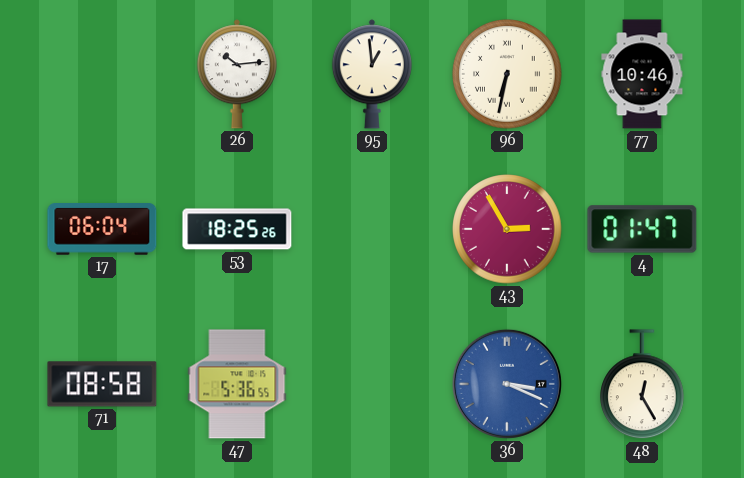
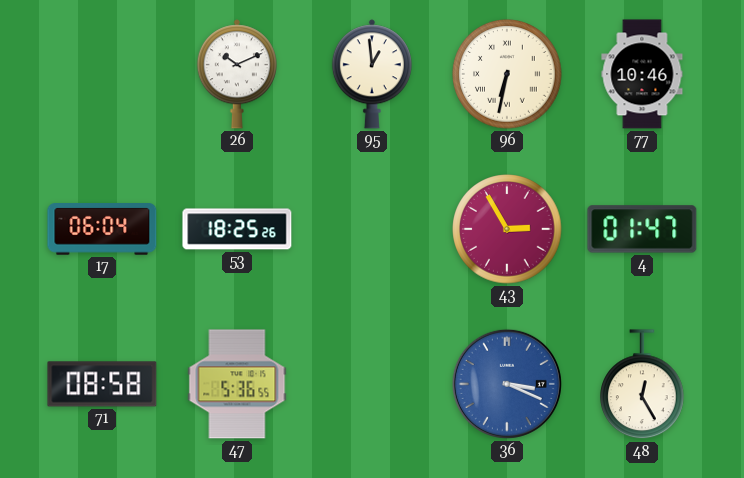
26: 10:14 -> 10:11
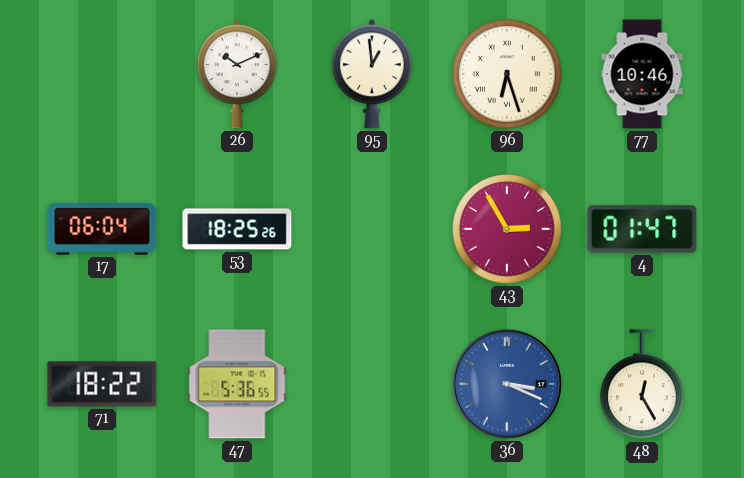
96: 6:32 -> 6:27
71: 08:58 -> 18:22
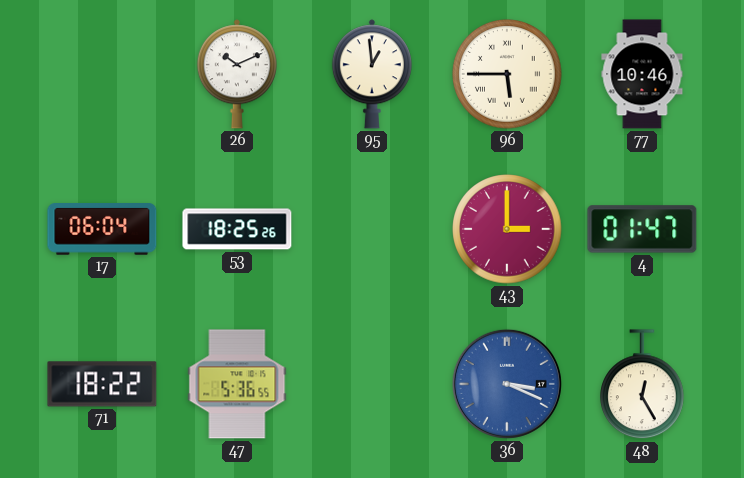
96: 6:27 -> 5:45
43: 2:55 -> 3:00
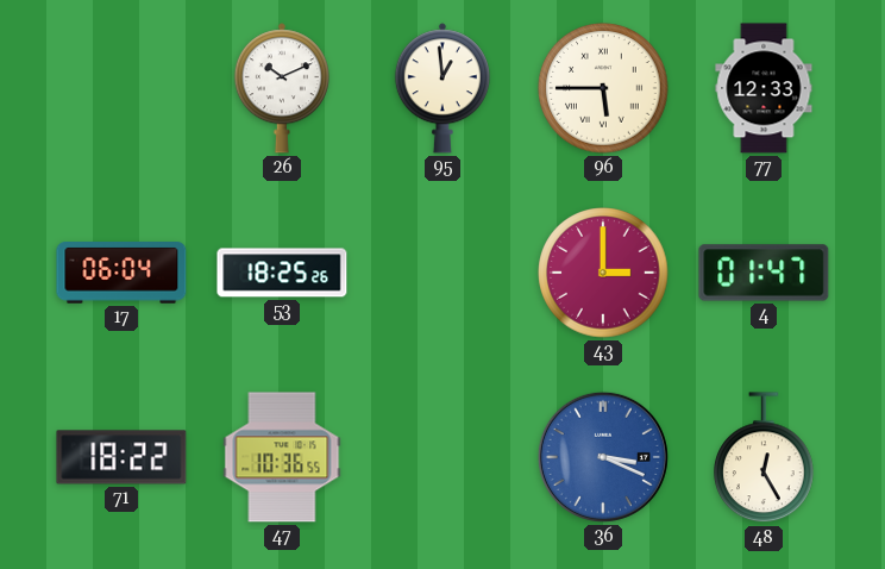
77: 10:46 -> 12:33
47: 5:36 -> 10:36
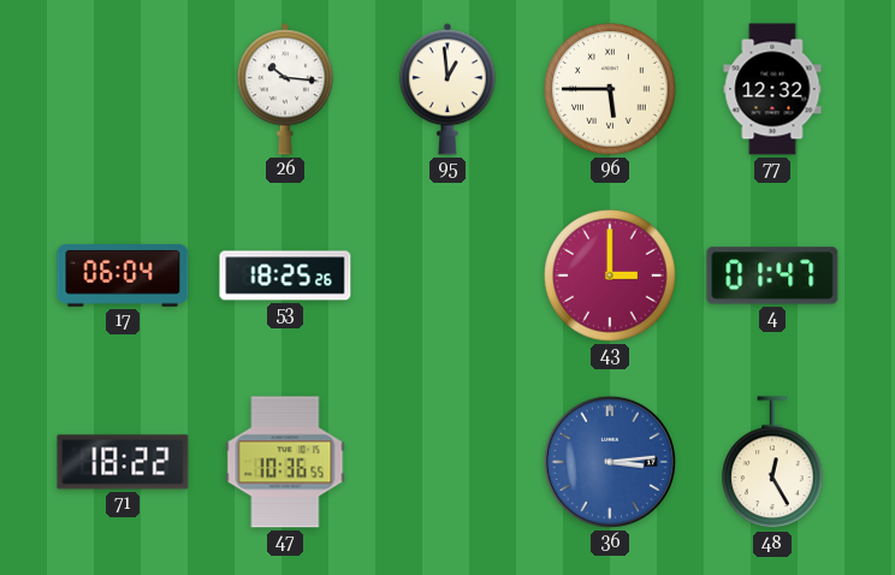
26: 10:11 -> 10:16
77: 12:33 -> 12:32
36: 3:19 -> 3:14
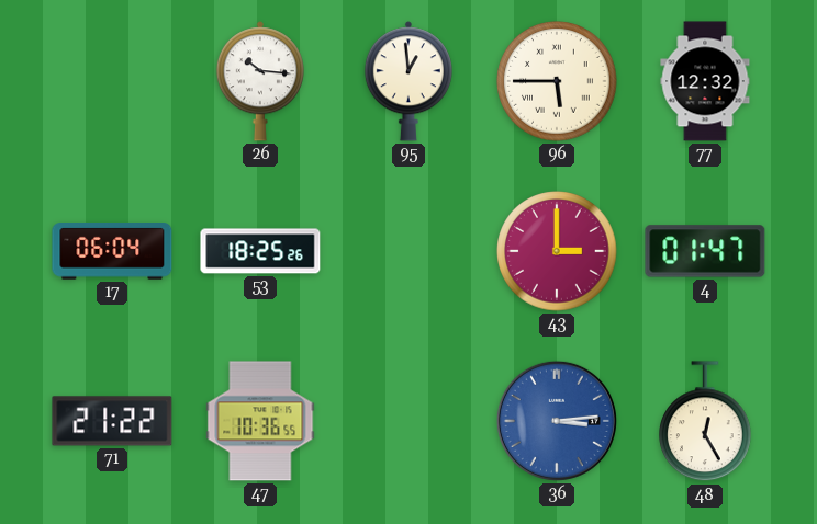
71: 18:22 -> 21:22
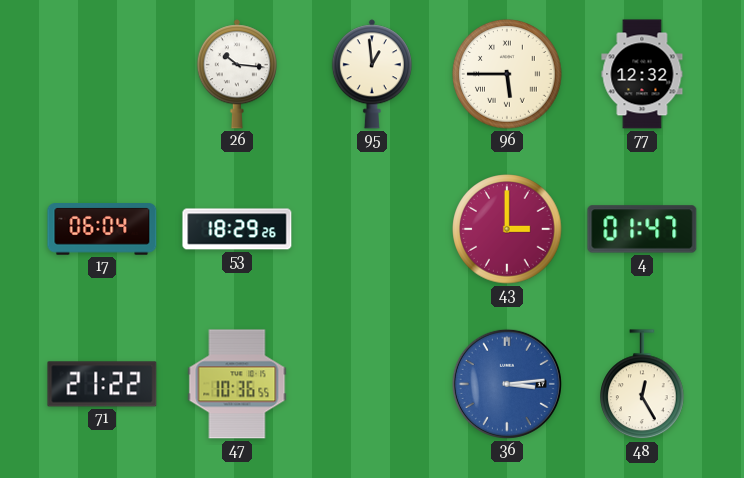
53: 18:25 -> 18:29
